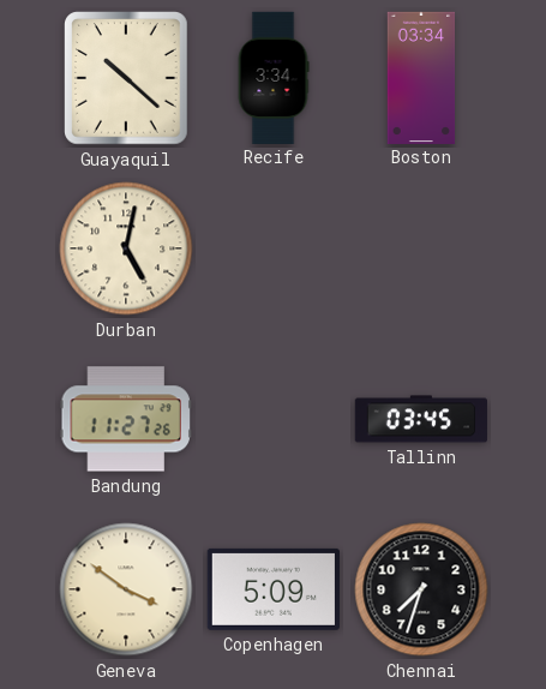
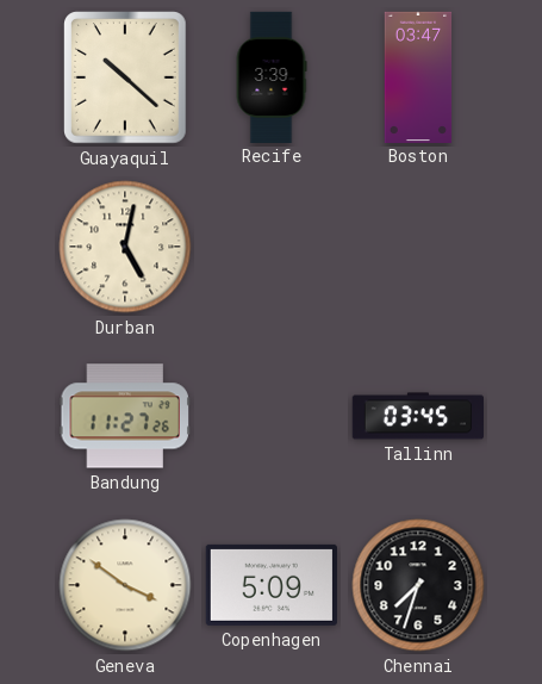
Recife: 3:34 -> 3:39
Boston: 03:34 -> 03:47
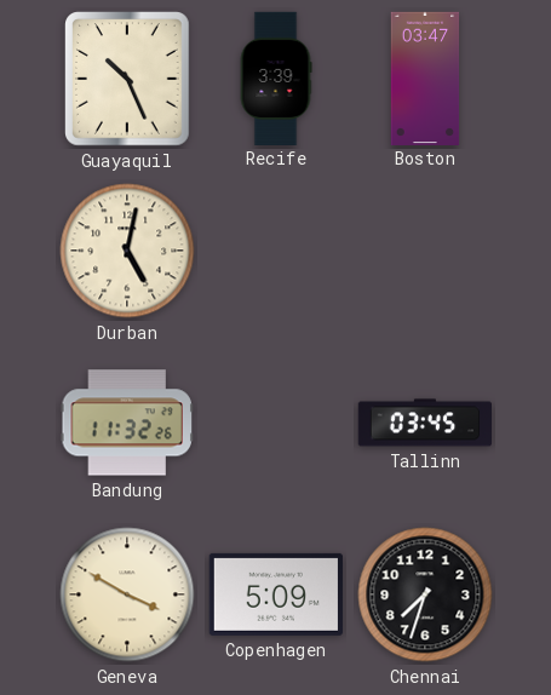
Guayaquil: 10:22 -> 10:26
Bandung: 11:27 -> 11:32
Geneva: 3:51 -> 3:50
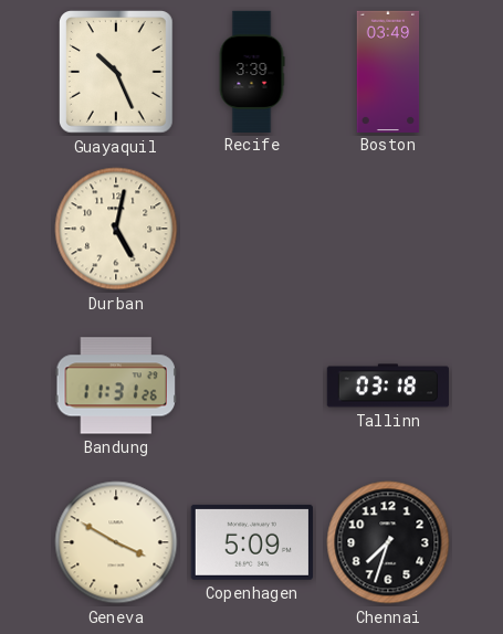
Boston: 03:47 -> 03:49
Bandung: 11:32 -> 11:31
Tallinn: 03:45 -> 03:18
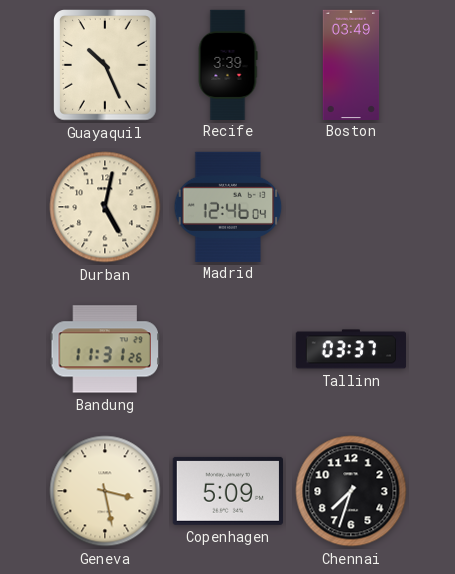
Madrid: none -> 12:46
Tallinn: 03:18 -> 03:37
Geneva: 3:50 -> 3:28
